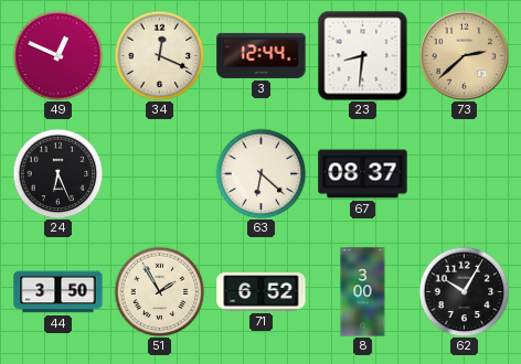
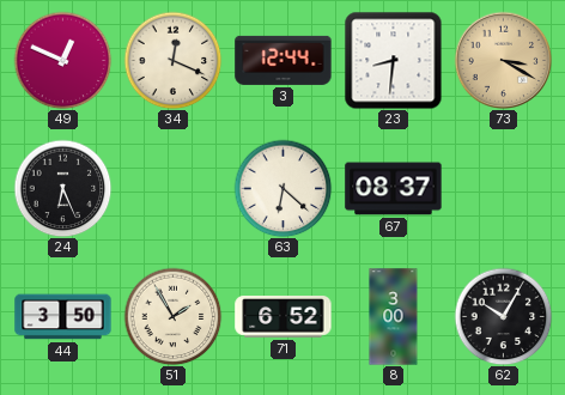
73: 2:38 -> 3:20
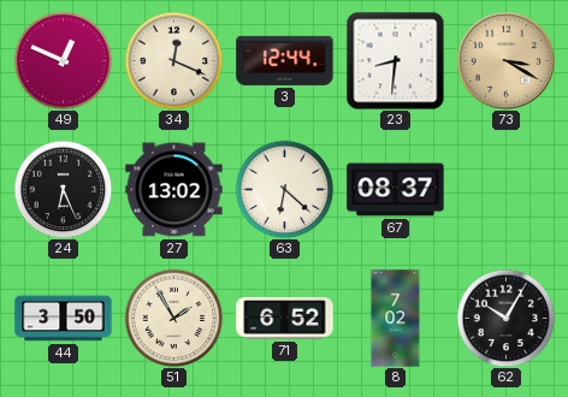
27: none -> 13:02
8: 3:00 -> 7:02
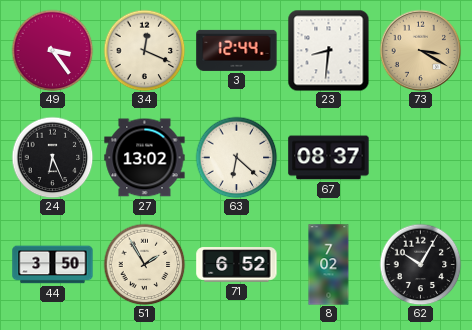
49: 12:49 -> 3:24
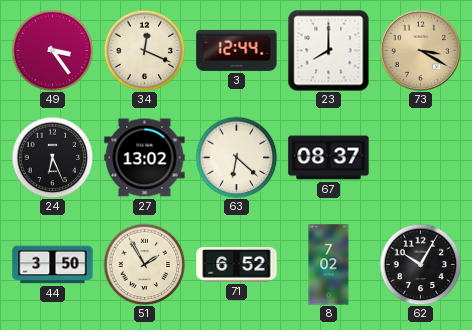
23: 8:31 -> 8:00
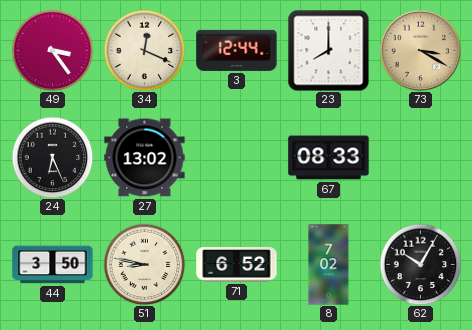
63: 6:22 -> none
67: 08:37 -> 08:33
51: 1:55 -> 8:47
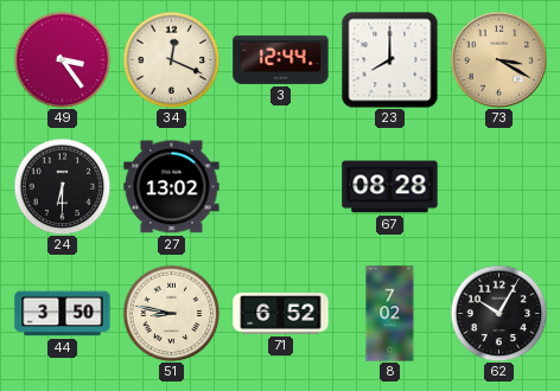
24: 6:26 -> 6:30
67: 08:33 -> 08:28
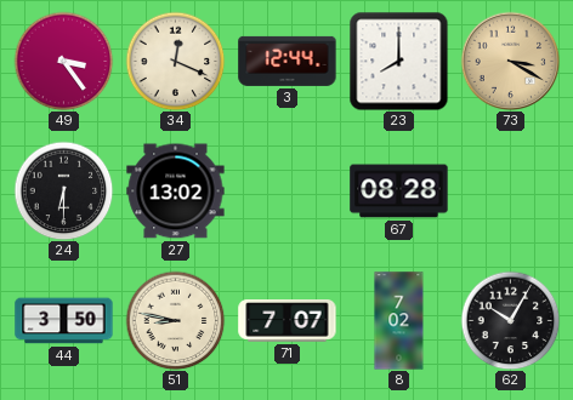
71: 6:52 -> 7:07
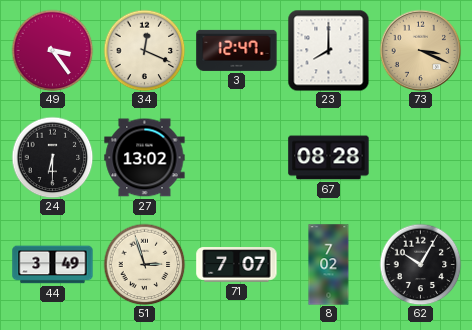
3: 12:44 -> 12:47
73: 3:20 -> 3:19
44: 3:50 -> 3:49
51: 8:47 -> 2:57
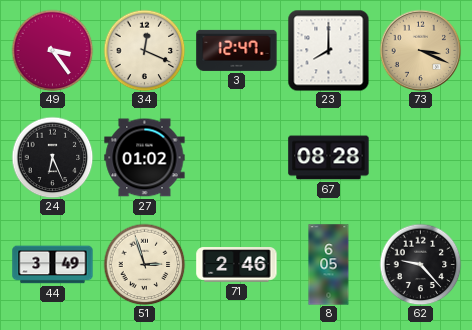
24: 6:30 -> 6:26
27: 13:02 -> 01:02
71: 7:07 -> 2:46
8: 7:02 -> 6:05
62: 10:05 -> 9:23
